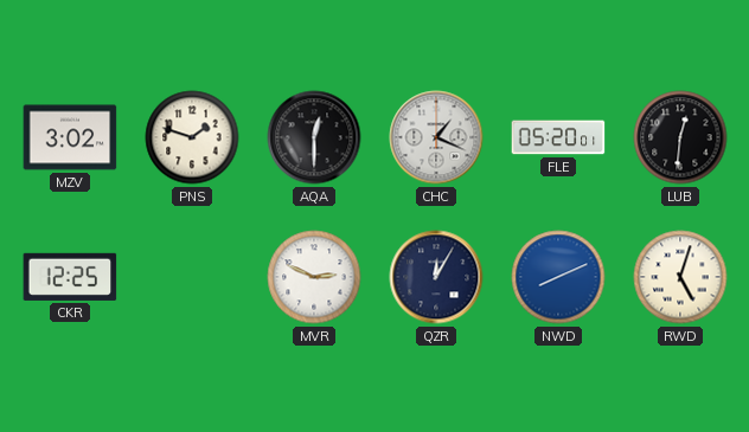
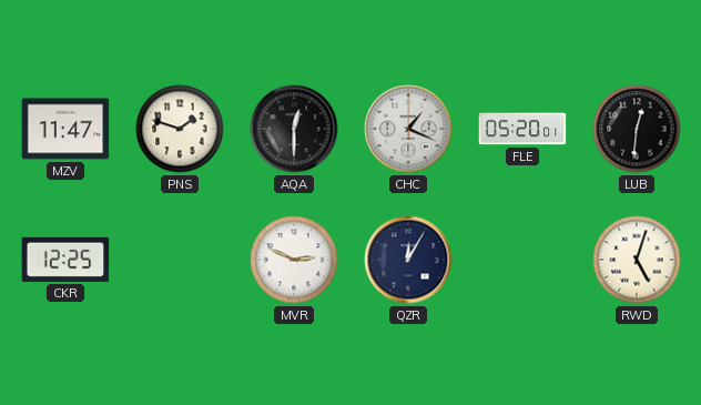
MZV: 3:02 -> 11:47
NWD: 8:11 -> none
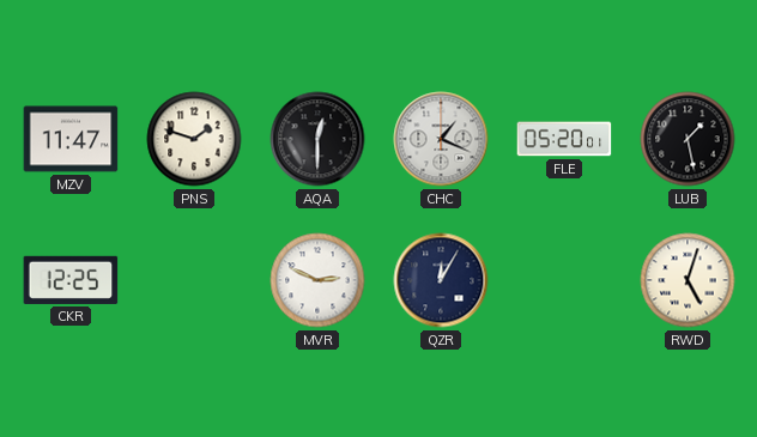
LUB: 12:31 -> 1:28
